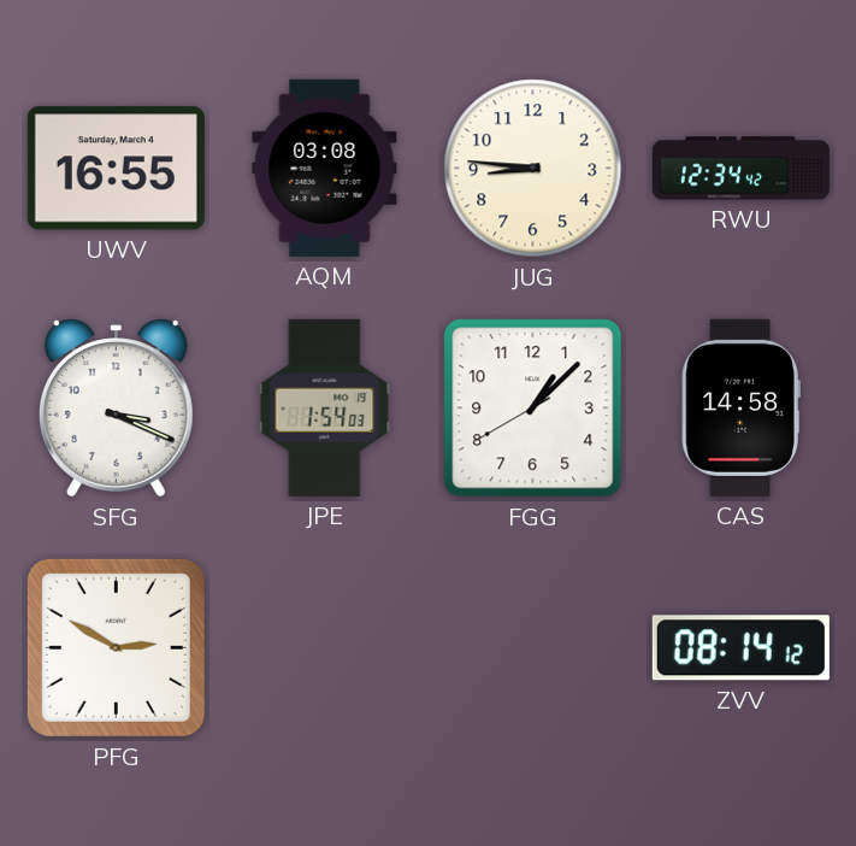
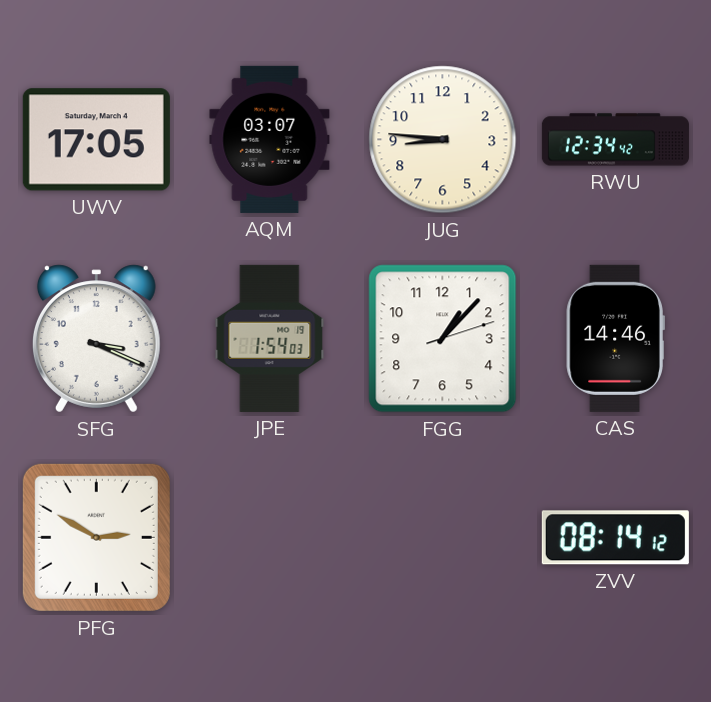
UWV: 16:55 -> 17:05
AQM: 03:08 -> 03:07
FGG: 1:07:40 -> 1:07:12
CAS: 14:58 -> 14:46
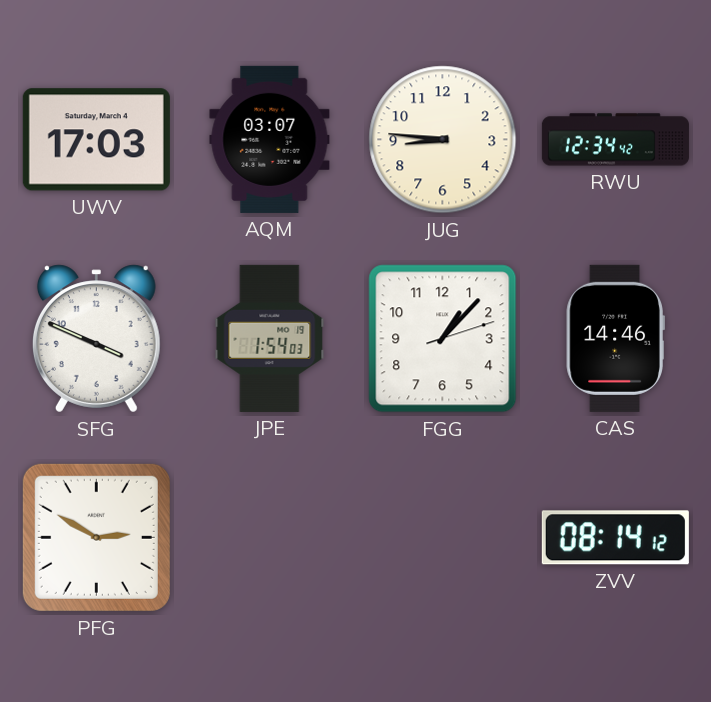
UWV: 17:05 -> 17:03
SFG: 3:19 -> 3:49
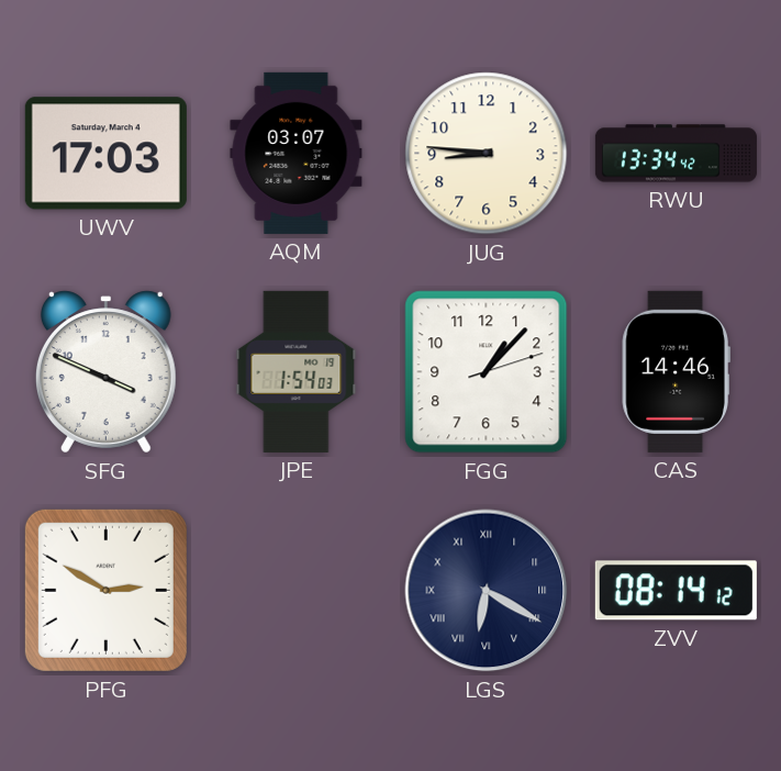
RWU: 12:34 -> 13:34
LGS: none -> 6:20
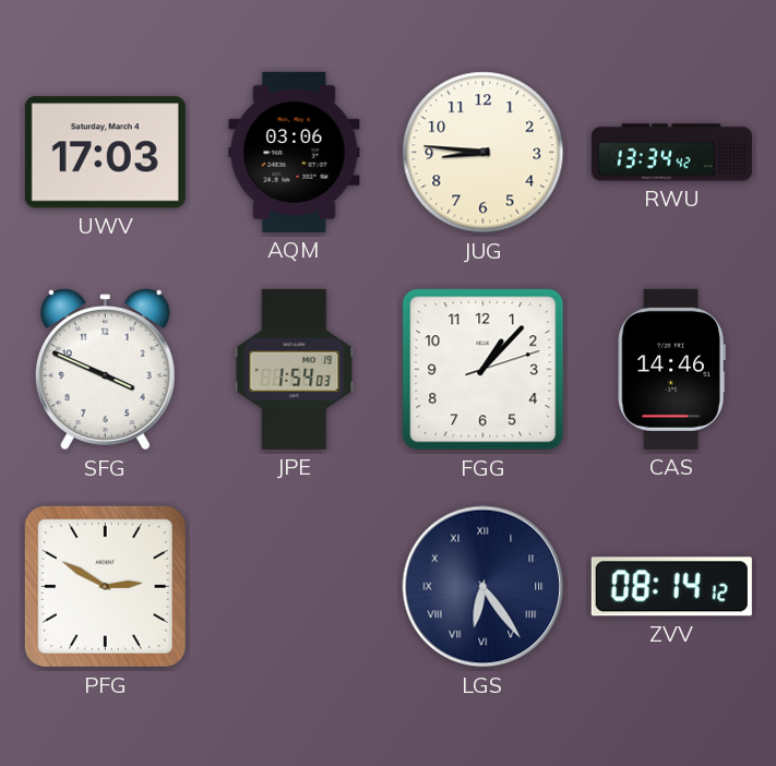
AQM: 03:07 -> 03:06
LGS: 6:20 -> 6:24
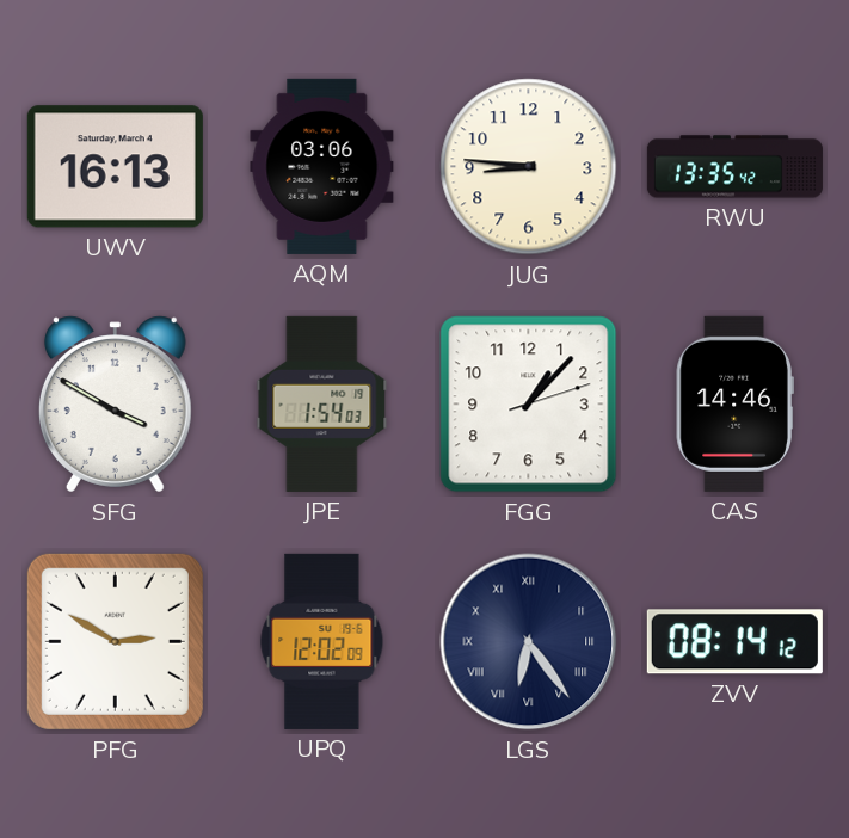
UWV: 17:03 -> 16:13
RWU: 13:34 -> 13:35
SFG: 3:49 -> 3:50
UPQ: none -> 12:02
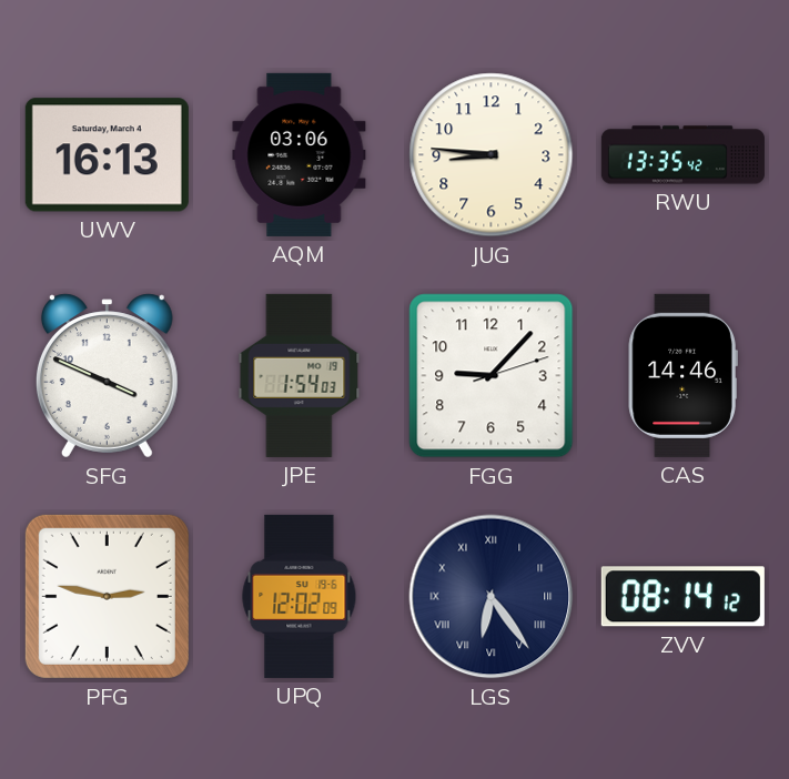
SFG: 3:50 -> 3:49
FGG: 1:07 -> 9:07
PFG: 2:50 -> 2:47
